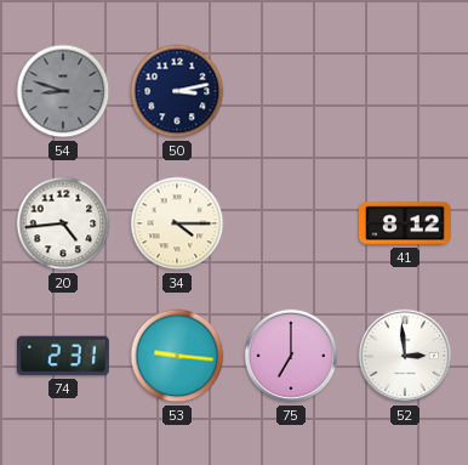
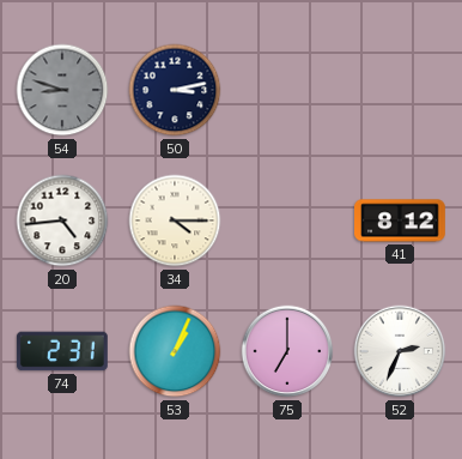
53: 9:16 -> 1:04
52: 2:59 -> 2:34
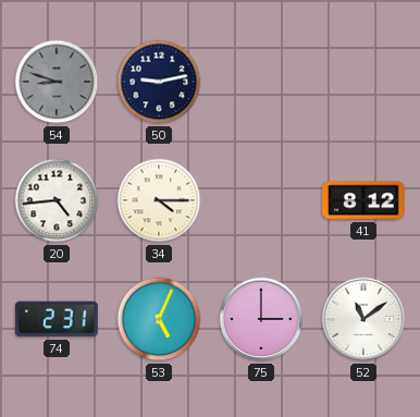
50: 3:13 -> 9:13
53: 1:04 -> 5:04
75: 7:00 -> 3:00
52: 2:34 -> 11:09
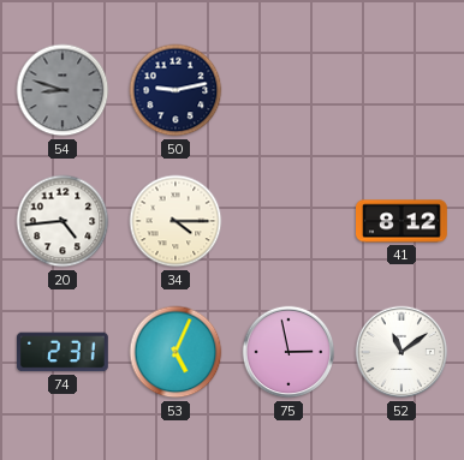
75: 3:00 -> 2:58
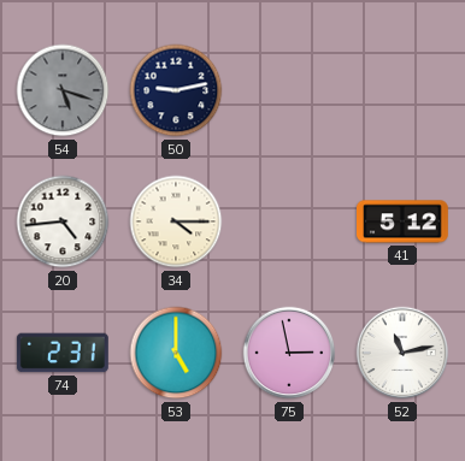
54: 8:48 -> 5:18
41: 8:12 -> 5:12
53: 5:04 -> 5:00
52: 11:09 -> 11:13
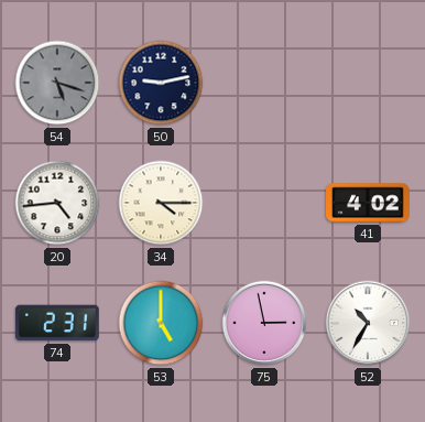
41: 5:12 -> 4:02
52: 11:13 -> 10:35
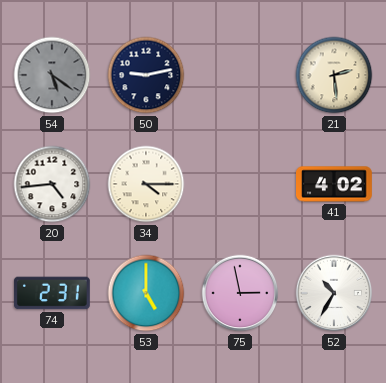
54: 5:18 -> 5:21
21: none -> 2:29
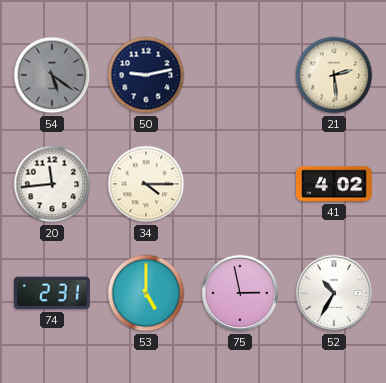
20: 4:44 -> 11:44
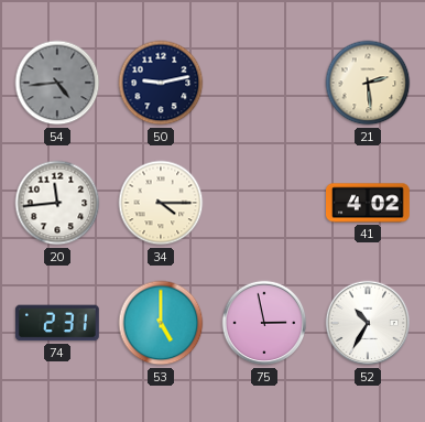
54: 5:21 -> 4:44
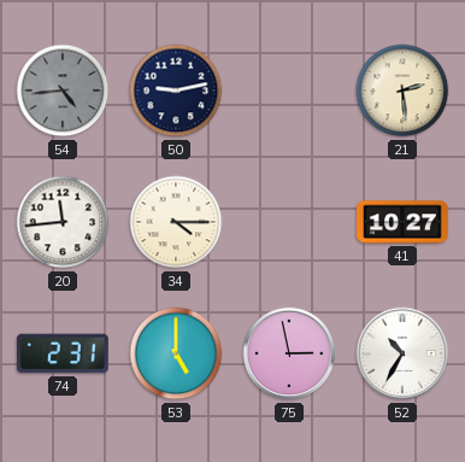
41: 4:02 -> 10:27
